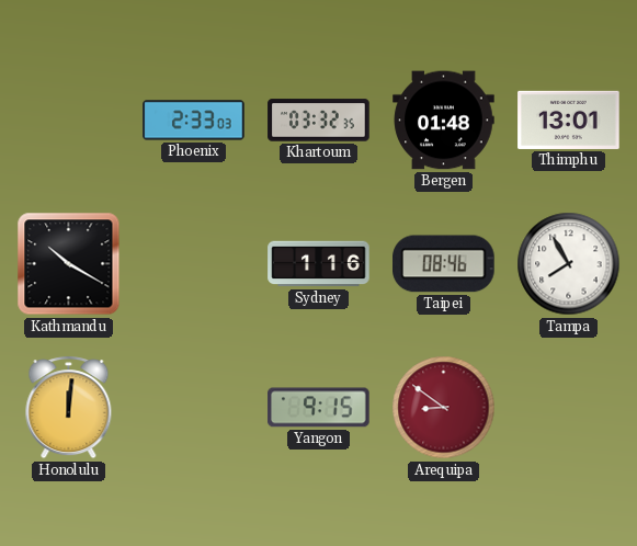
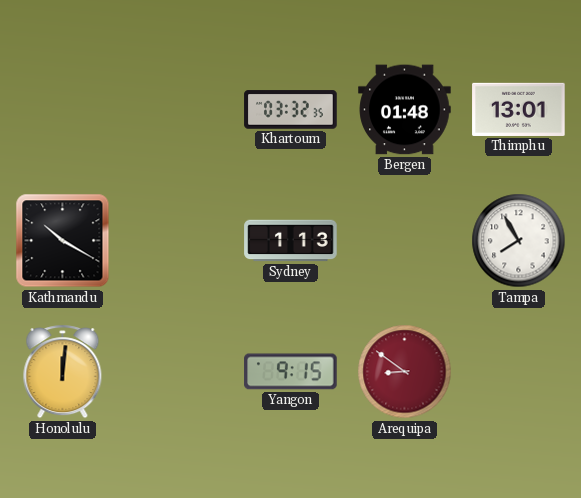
Phoenix: 2:33 -> none
Sydney: 1:16 -> 1:13
Taipei: 08:46 -> none
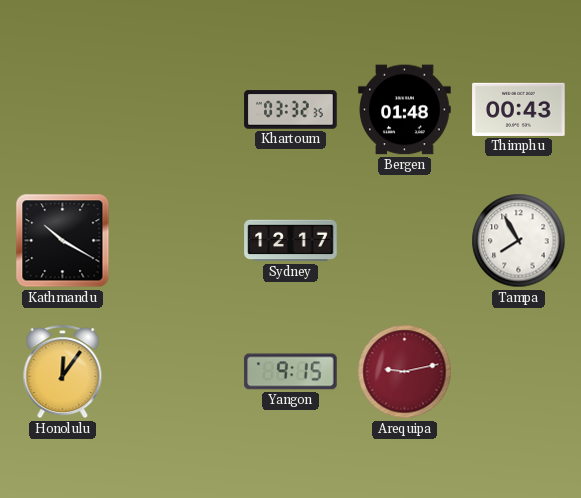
Thimphu: 13:01 -> 00:43
Sydney: 1:13 -> 12:17
Honolulu: 12:01 -> 12:06
Arequipa: 8:51 -> 9:13
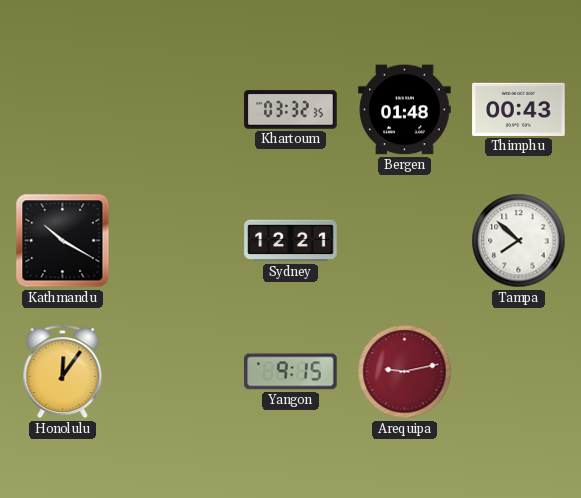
Sydney: 12:17 -> 12:21
Tampa: 7:55 -> 7:52
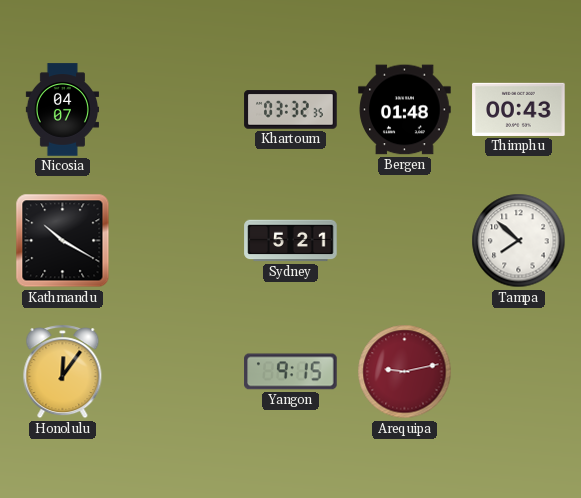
Nicosia: none -> 04:07
Sydney: 12:21 -> 5:21
